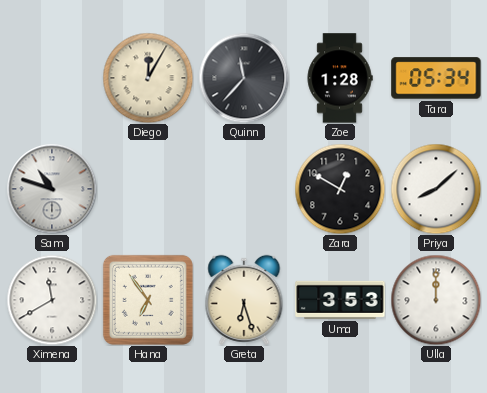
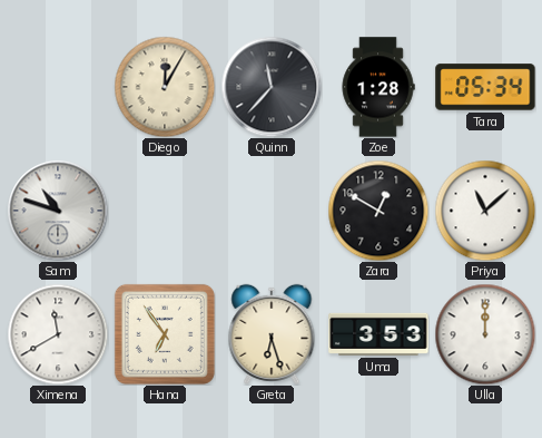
Priya: 8:08 -> 11:08
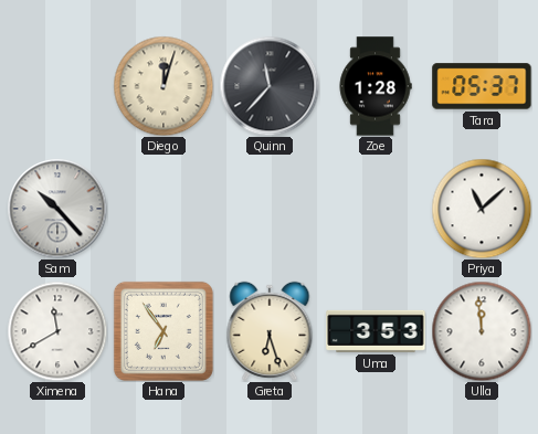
Diego: 12:05 -> 12:03
Tara: 05:34 -> 05:37
Sam: 10:48 -> 10:23
Zara: 12:50 -> none
Ulla: 12:00 -> 11:59
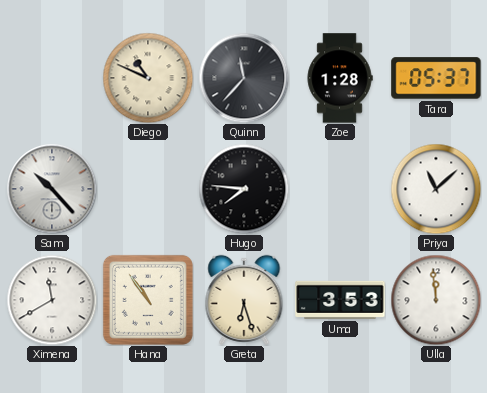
Diego: 12:03 -> 10:49
Hugo: none -> 7:46
Hana: 6:54 -> 10:54
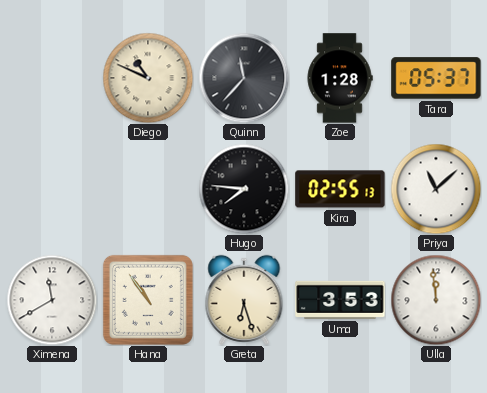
Sam: 10:23 -> none
Kira: none -> 02:55
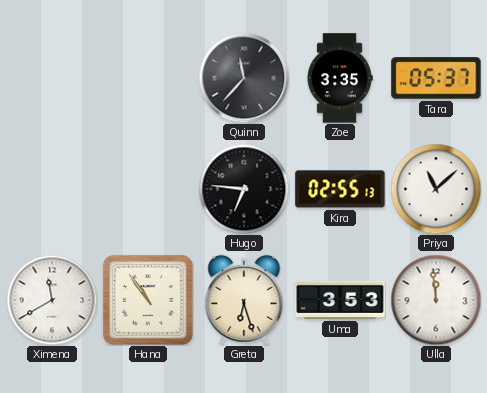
Diego: 10:49 -> none
Zoe: 1:28 -> 3:35
Hugo: 7:46 -> 6:46
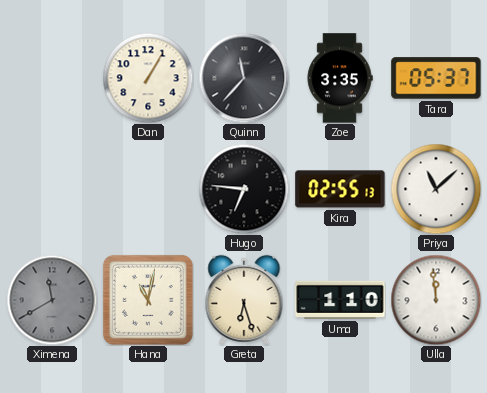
Dan: none -> 1:05
Ximena dial: white -> grey
Hana: 10:54 -> 11:02
Uma: 3:53 -> 1:10
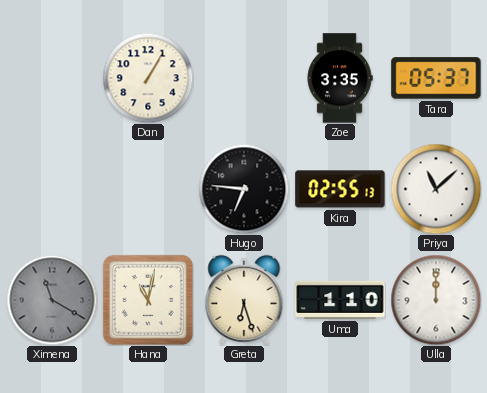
Quinn: 11:37 -> none
Ximena: 11:40 -> 11:20
Ulla: 11:59 -> 12:00
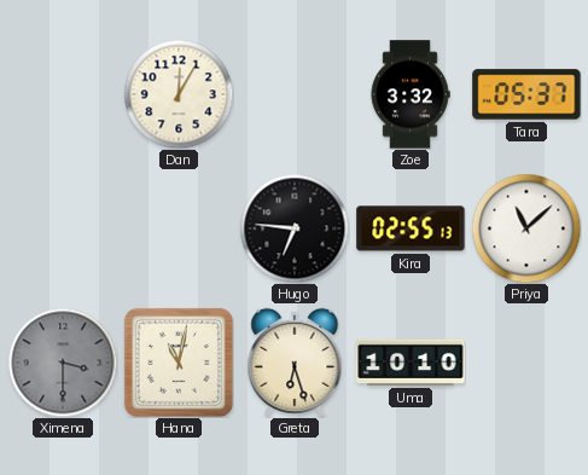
Dan: 1:05 -> 12:05
Zoe: 3:35 -> 3:32
Ximena: 11:20 -> 3:30
Uma: 1:10 -> 10:10
Ulla: 12:00 -> none
